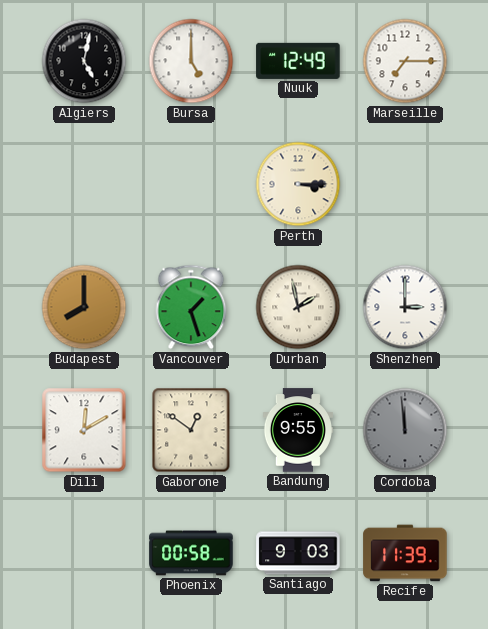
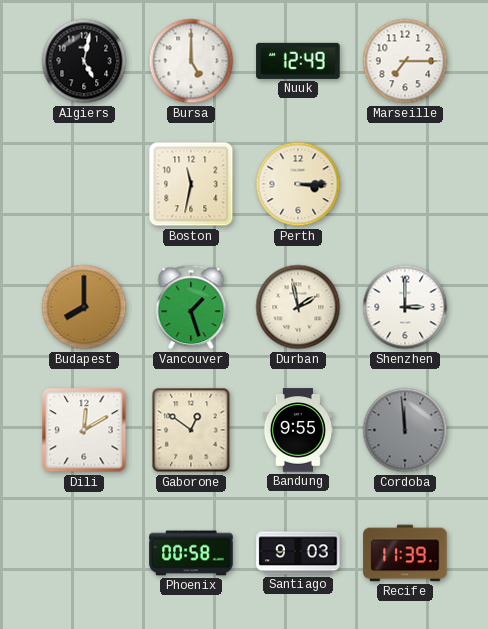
Boston: none -> 11:32
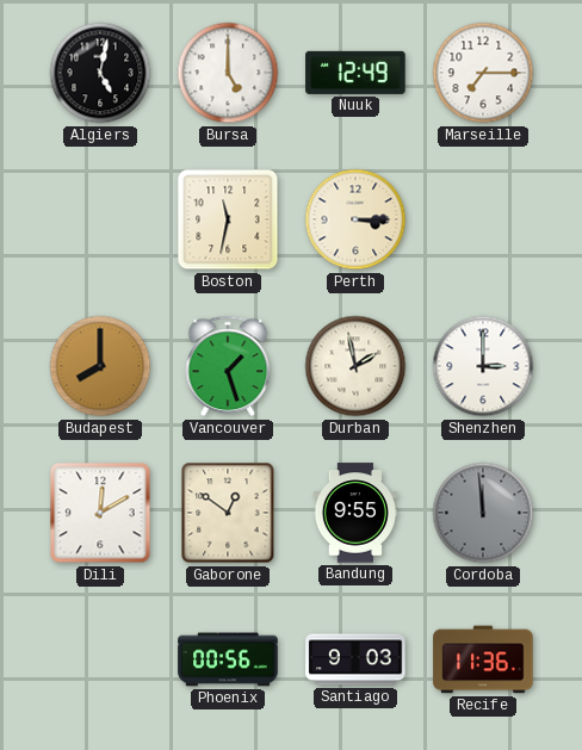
Phoenix: 00:58 -> 00:56
Recife: 11:39 -> 11:36
